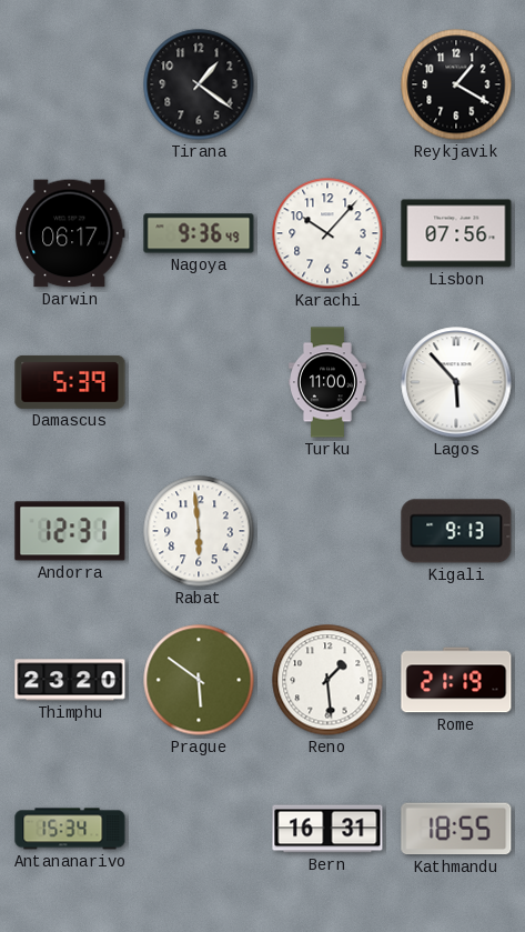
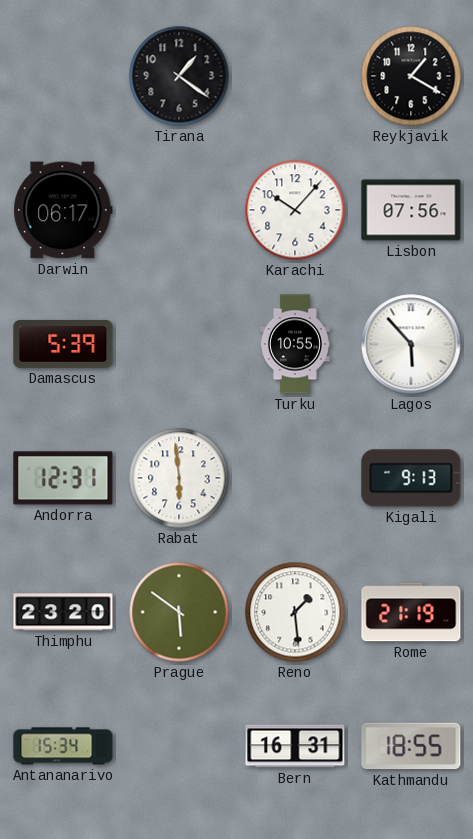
Nagoya: 9:36 -> none
Turku: 11:00 -> 10:55
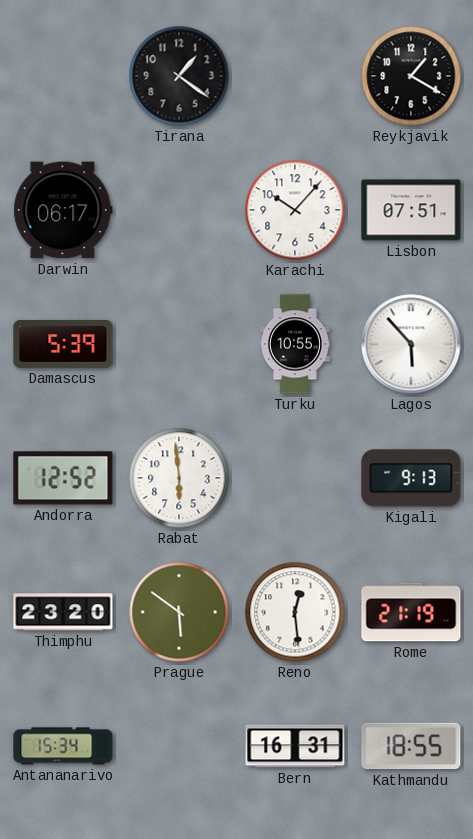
Lisbon: 07:56 -> 07:51
Andorra: 12:31 -> 12:52
Reno: 1:29 -> 12:29
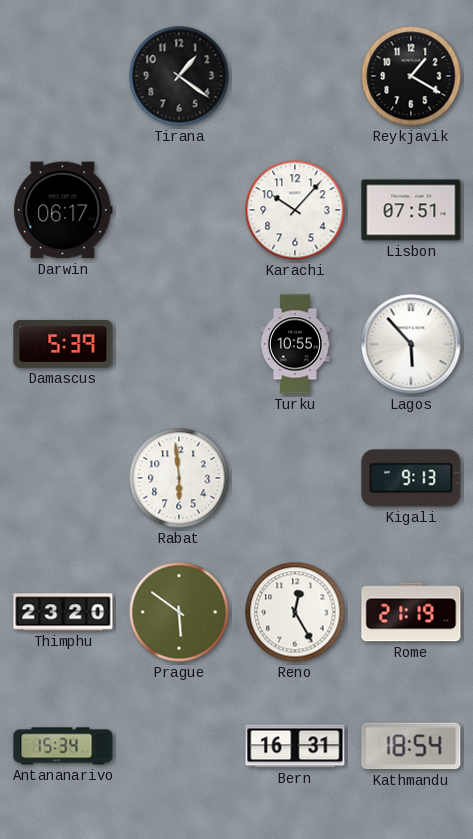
Andorra: 12:52 -> none
Reno: 12:29 -> 12:25
Kathmandu: 18:55 -> 18:54
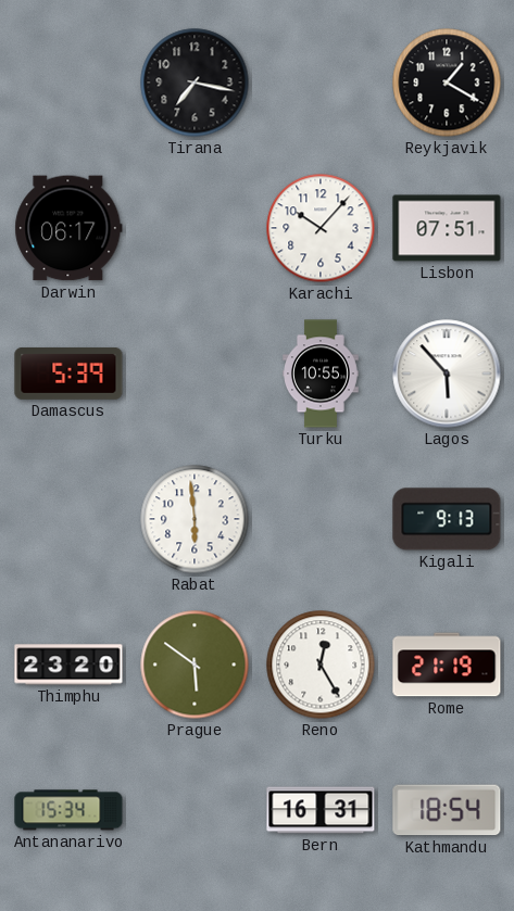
Tirana: 1:21 -> 7:17
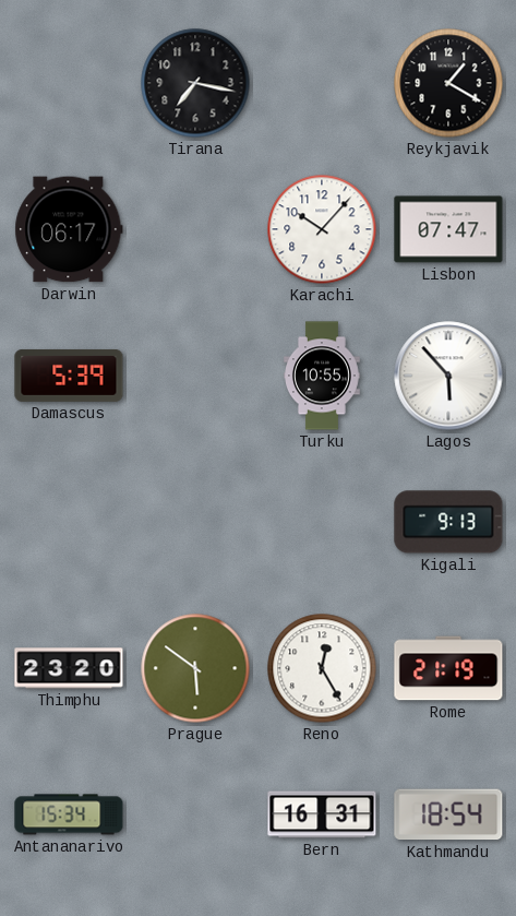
Lisbon: 07:51 -> 07:47
Rabat: 5:59 -> none
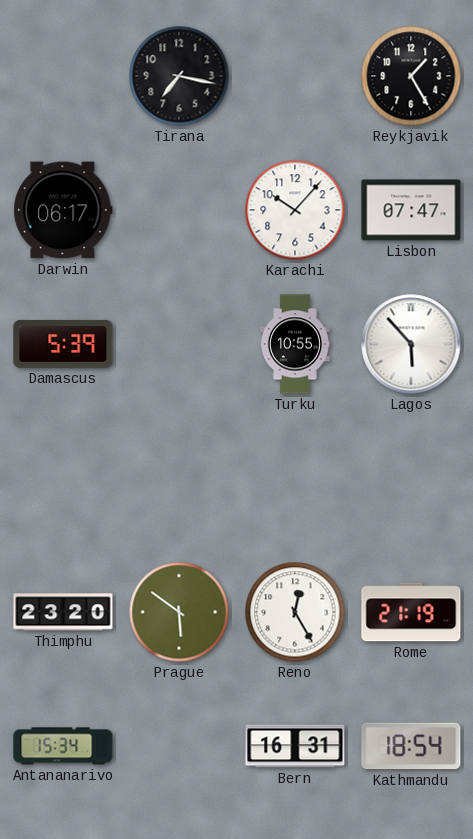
Reykjavik: 1:20 -> 1:25
Kigali: 9:13 -> none
